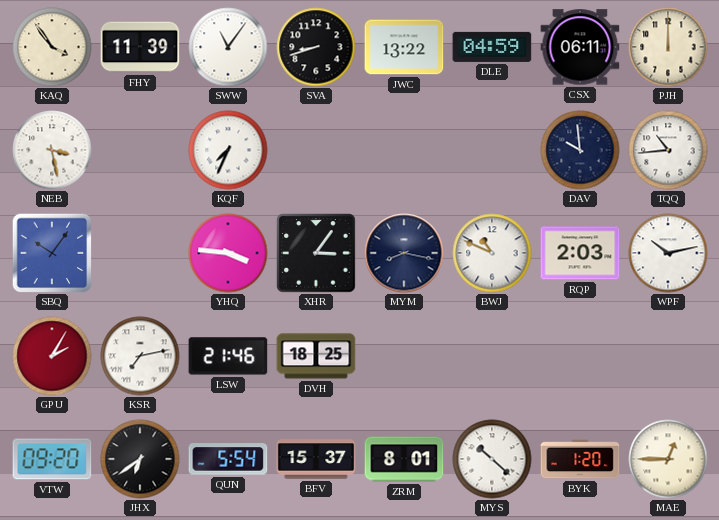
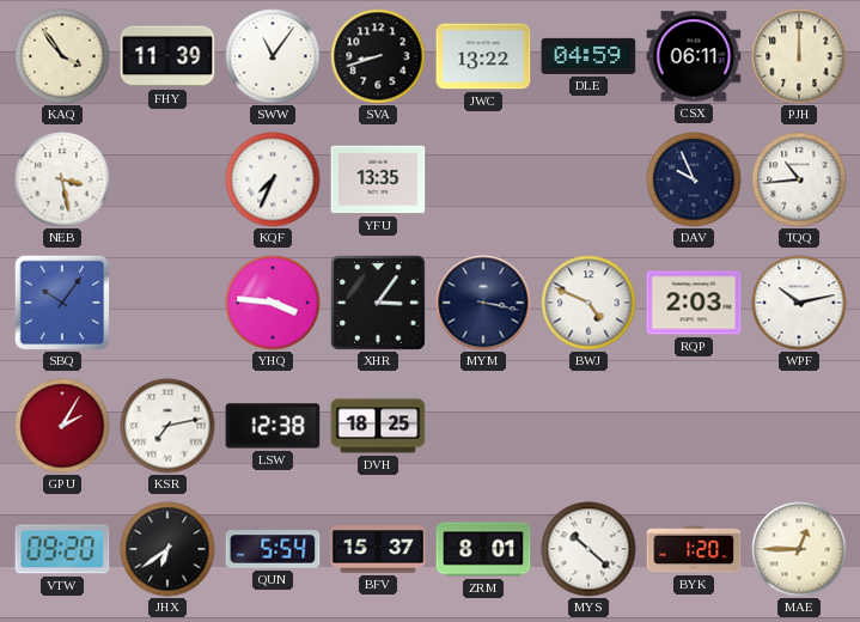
YFU: none -> 13:35
DAV: 9:59 -> 9:56
MYM: 8:17 -> 3:17
BWJ: 10:49 -> 4:49
LSW: 21:46 -> 12:38
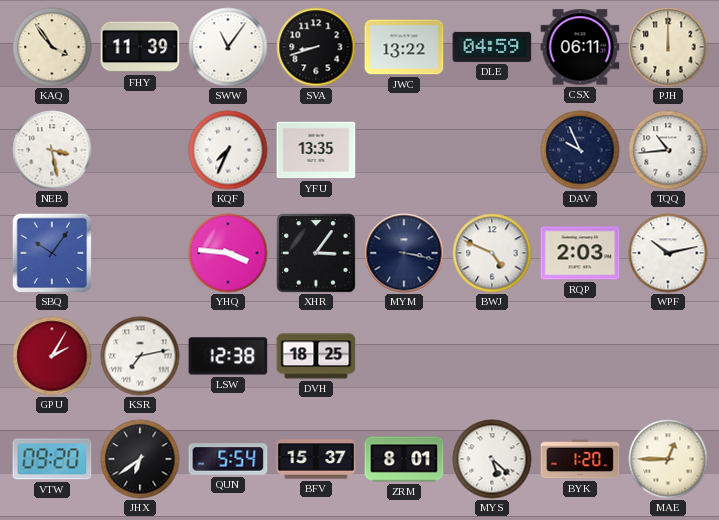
MYS: 10:22 -> 5:22
